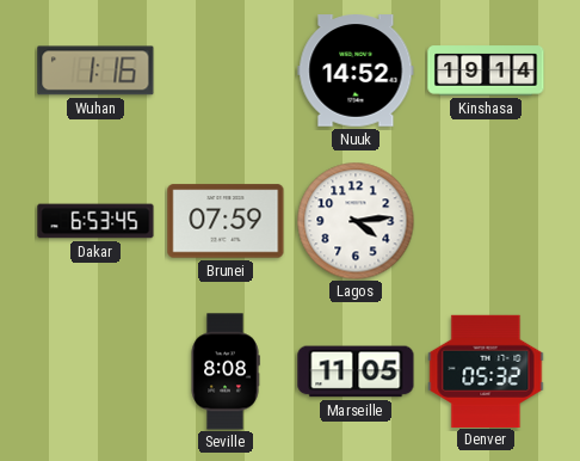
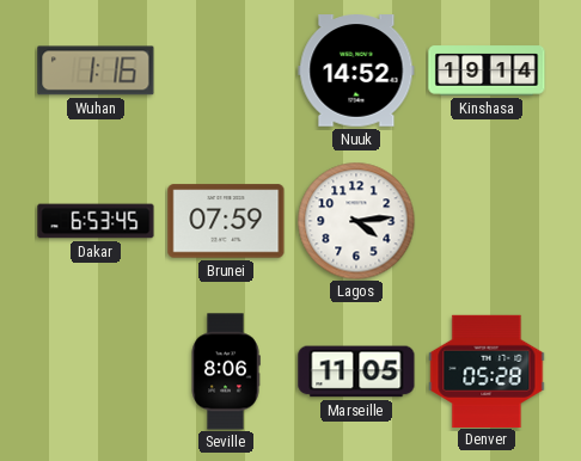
Seville: 8:08 -> 8:06
Denver: 05:32 -> 05:28
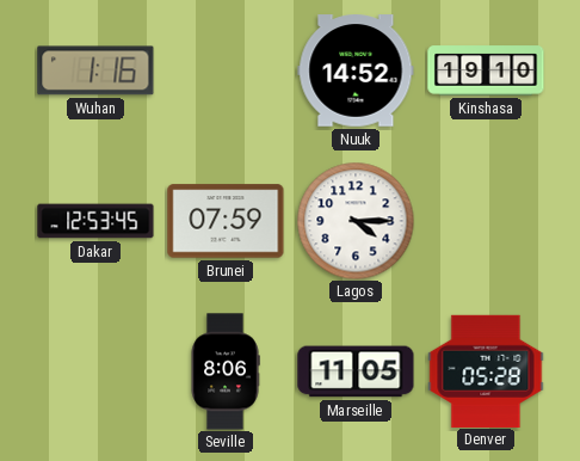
Kinshasa: 19:14 -> 19:10
Dakar: 6:53 -> 12:53
Lagos: 4:14 -> 4:15
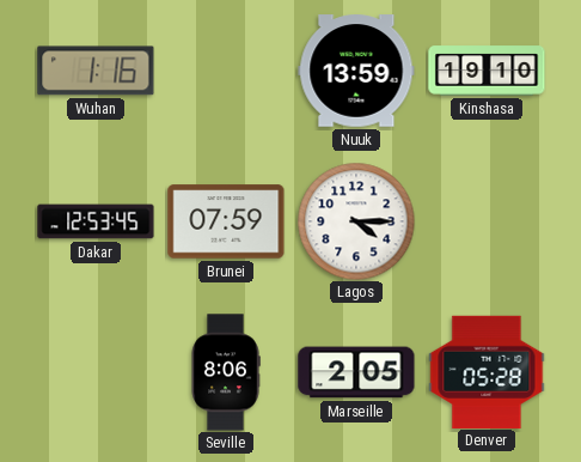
Nuuk: 14:52 -> 13:59
Marseille: 11:05 -> 2:05
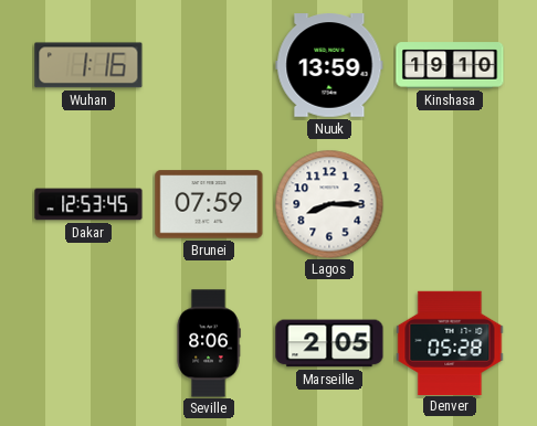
Lagos: 4:15 -> 8:15
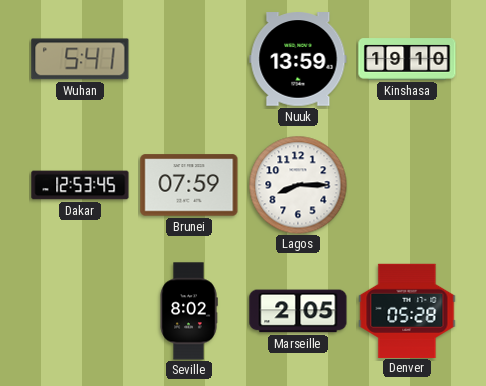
Wuhan: 1:16 -> 5:41
Seville: 8:06 -> 8:02
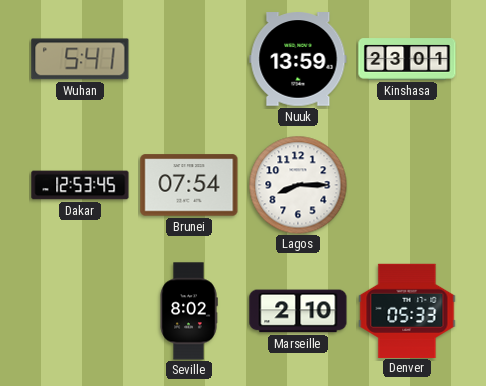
Kinshasa: 19:10 -> 23:01
Brunei: 07:59 -> 07:54
Marseille: 2:05 -> 2:10
Denver: 05:28 -> 05:33
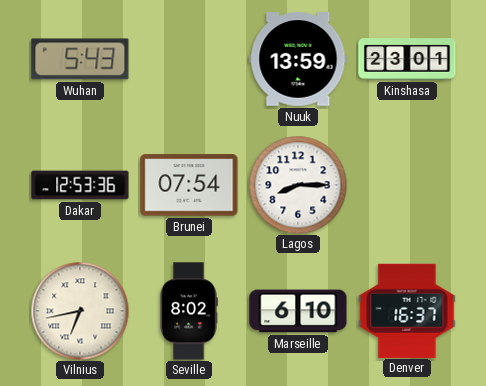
Wuhan: 5:41 -> 5:43
Dakar: 12:53:45 -> 12:53:36
Vilnius: none -> 6:43
Marseille: 2:10 -> 6:10
Denver: 05:33 -> 16:37
